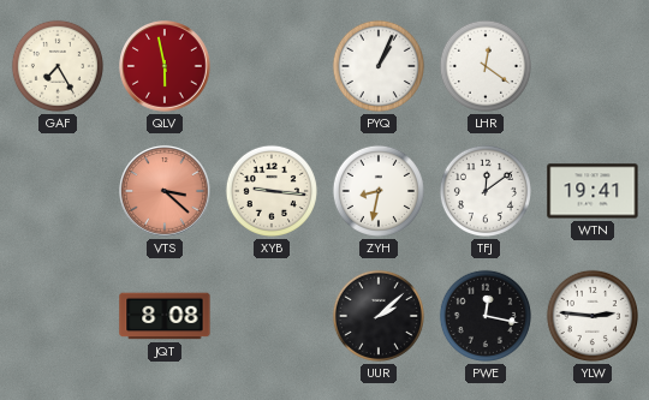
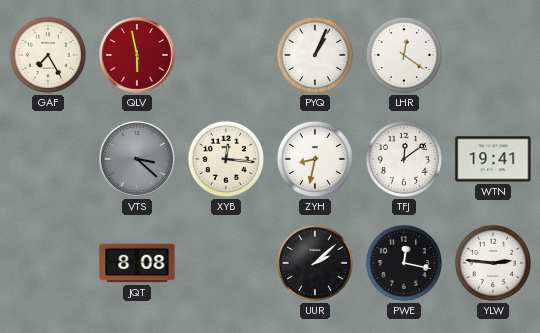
VTS dial: salmon -> grey
XYB: 9:16 -> 12:16
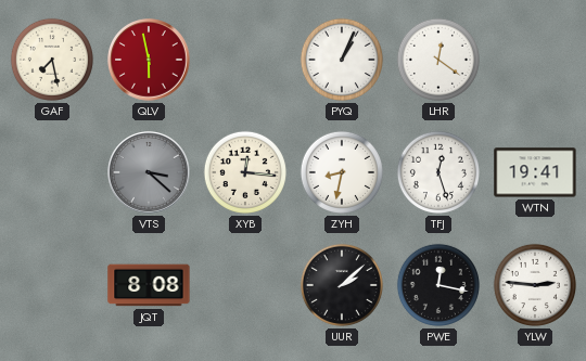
GAF: 7:25 -> 7:28
TFJ: 12:09 -> 12:27
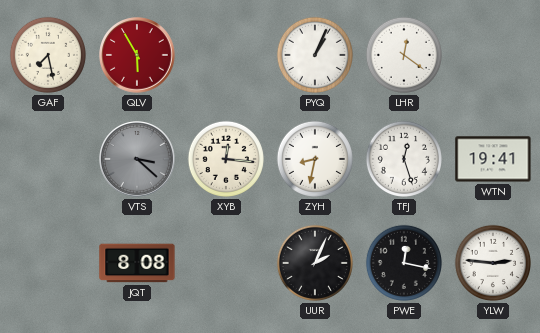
QLV: 5:58 -> 5:55
UUR: 2:08 -> 2:04
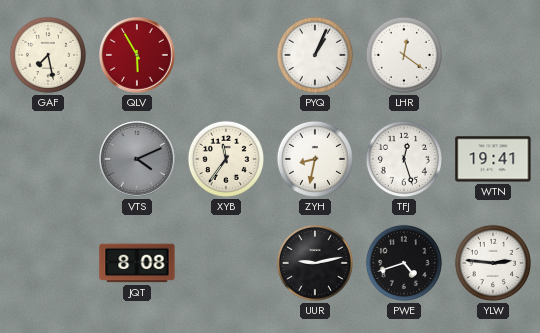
VTS: 3:22 -> 4:11
XYB: 12:16 -> 11:36
UUR: 2:04 -> 9:13
PWE: 12:17 -> 4:42
